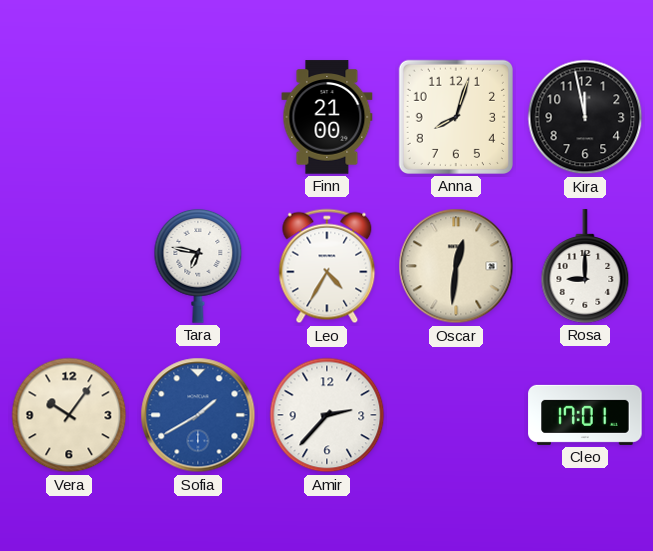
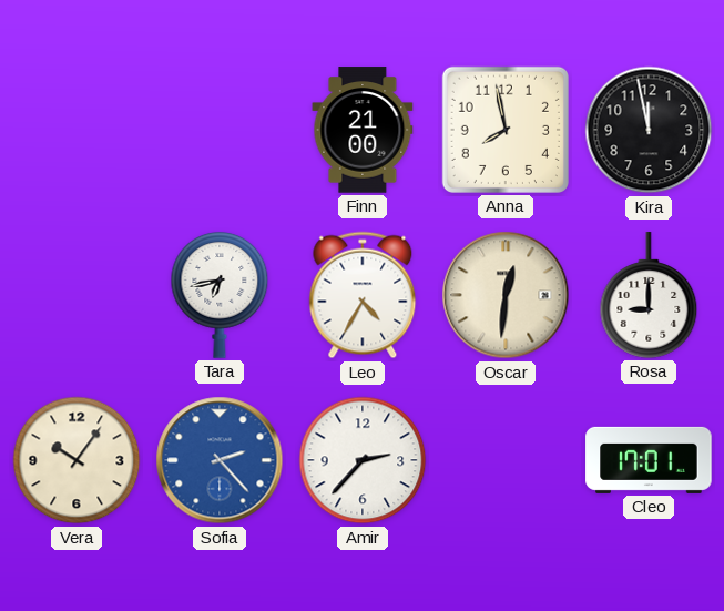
Anna: 8:03 -> 7:58
Tara: 6:47 -> 6:43
Sofia: 1:40 -> 2:23
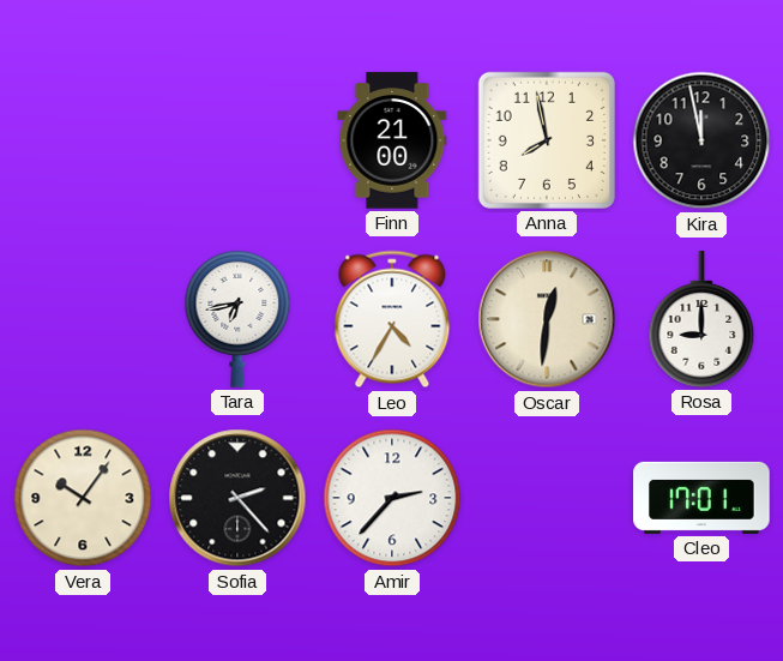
Sofia dial: blue -> black
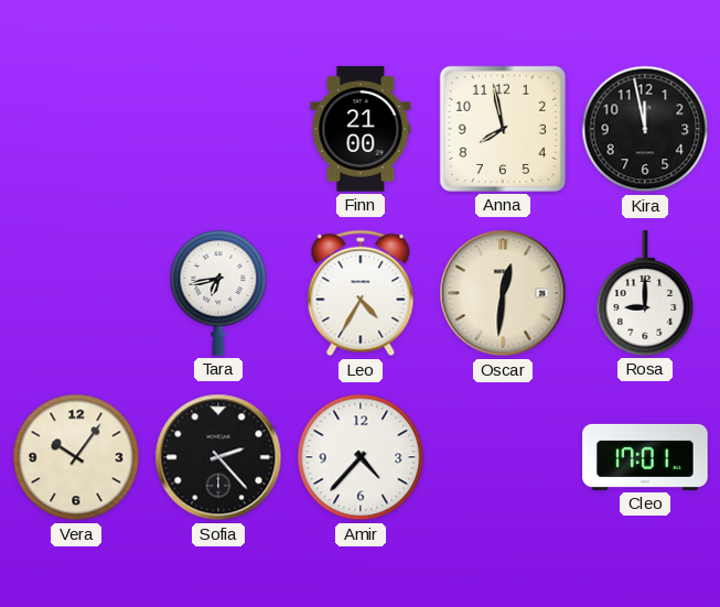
Amir: 2:37 -> 4:37
